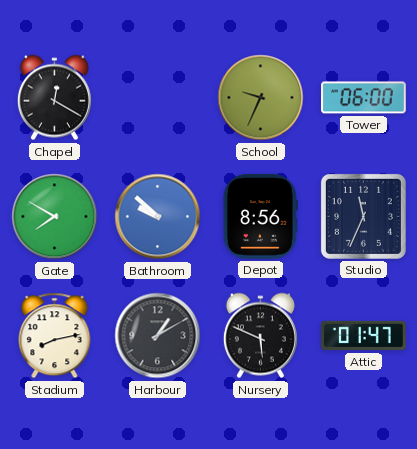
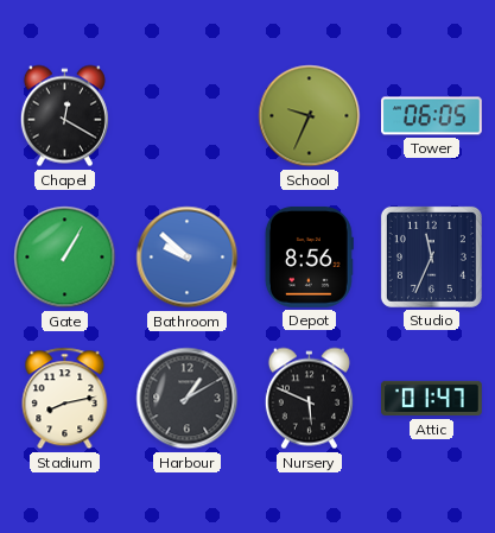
Tower: 06:00 -> 06:05
Gate: 7:50 -> 1:05
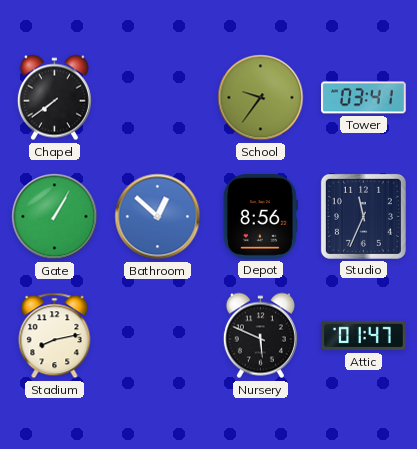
Chapel: 12:20 -> 7:39
School: 9:34 -> 9:36
Tower: 06:05 -> 03:41
Bathroom: 9:52 -> 12:52
Harbour: 1:10 -> none
